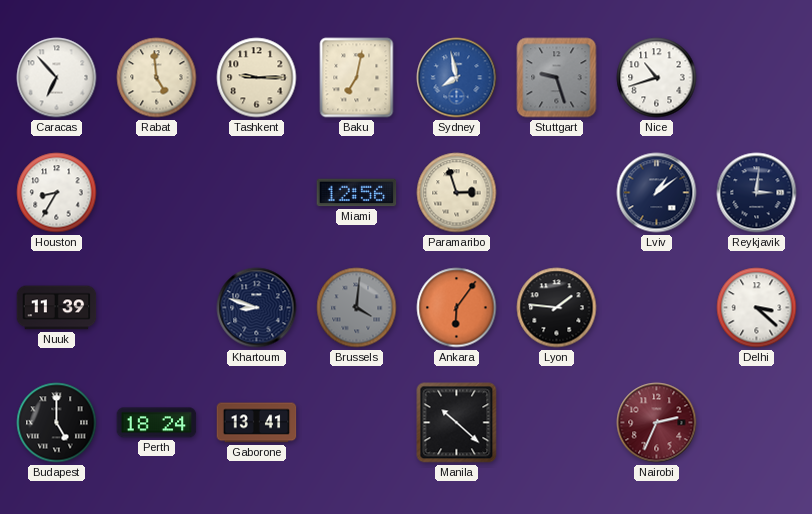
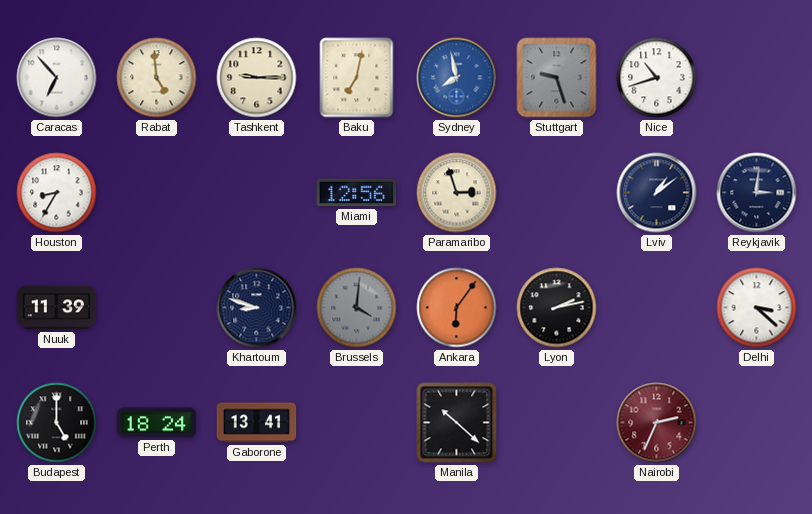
Lyon: 1:46 -> 2:13
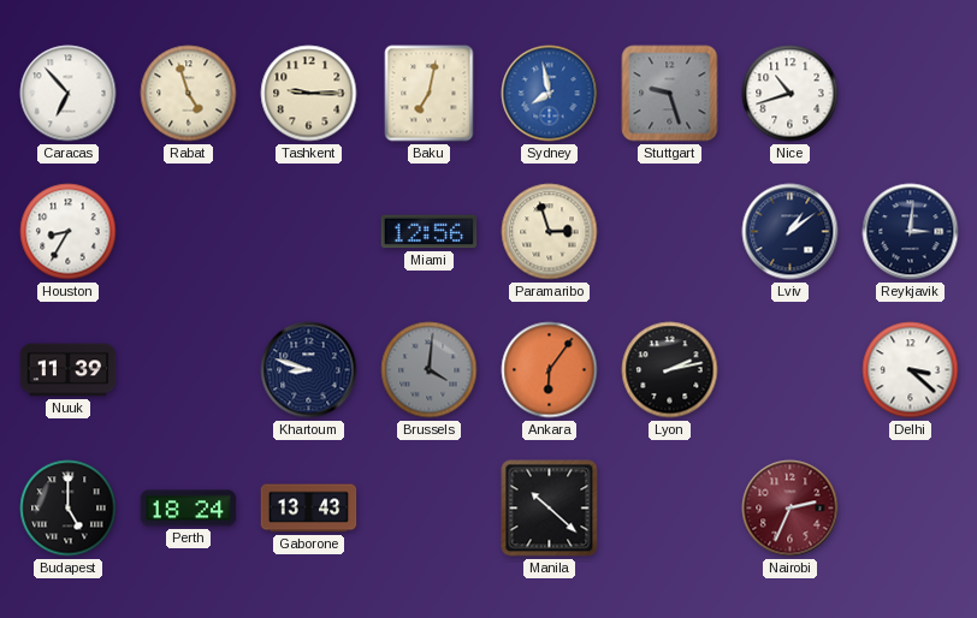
Rabat: 4:59 -> 4:57
Gaborone: 13:41 -> 13:43
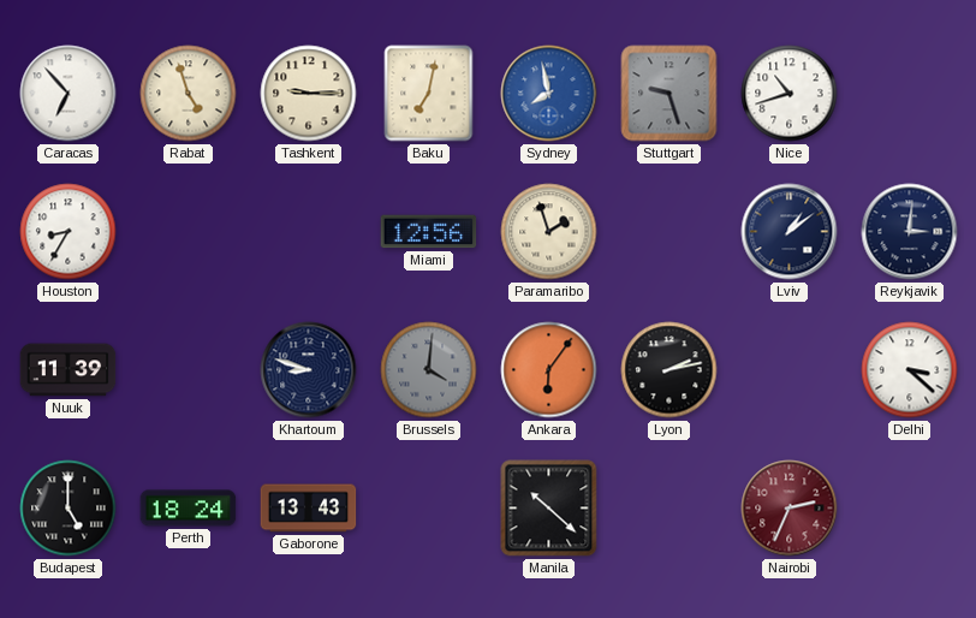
Paramaribo: 2:57 -> 1:57
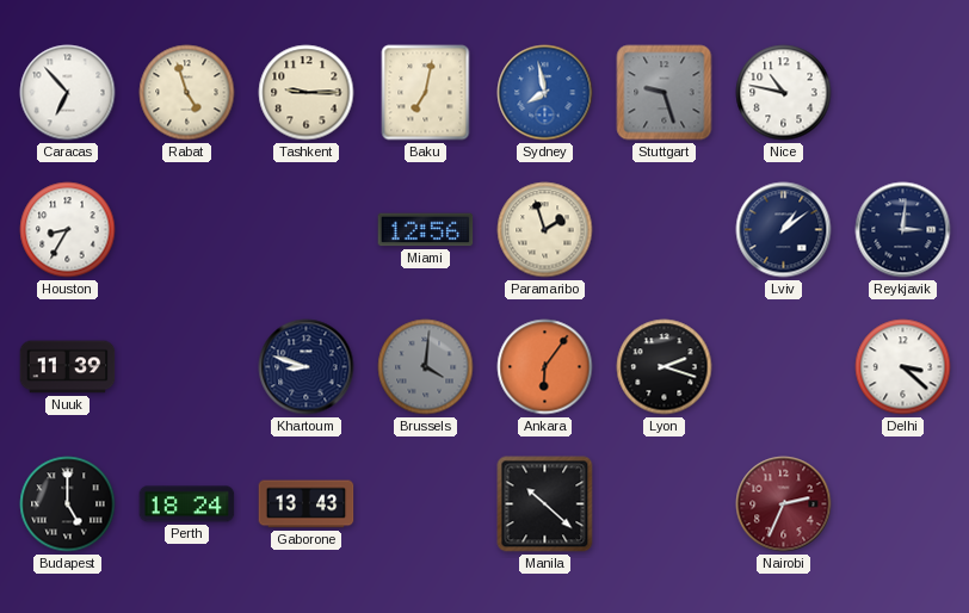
Nice: 10:42 -> 10:47
Lyon: 2:13 -> 2:18
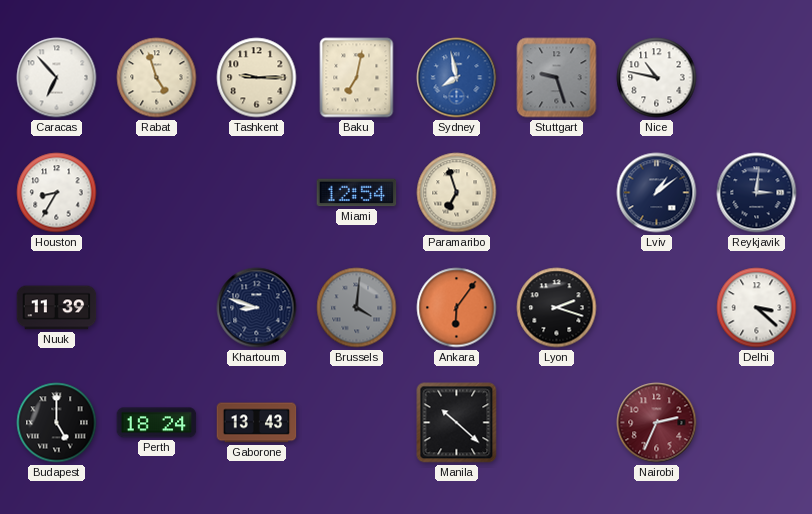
Miami: 12:56 -> 12:54
Paramaribo: 1:57 -> 6:57
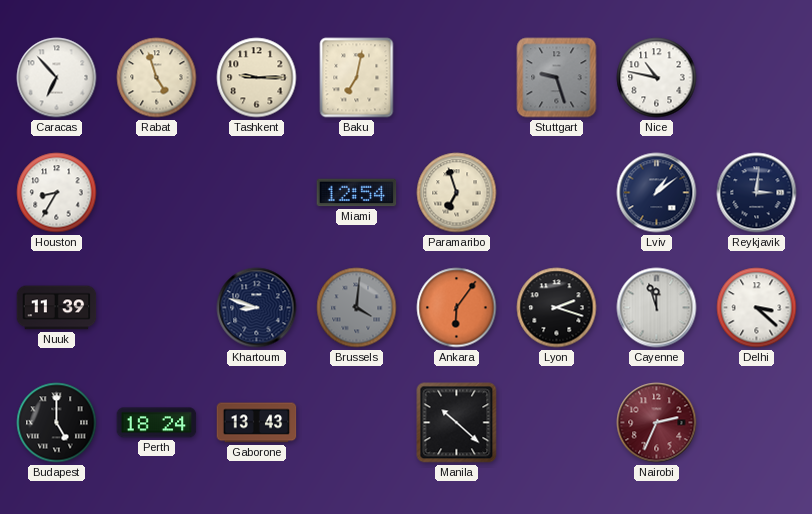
Sydney: 7:58 -> none
Cayenne: none -> 11:57
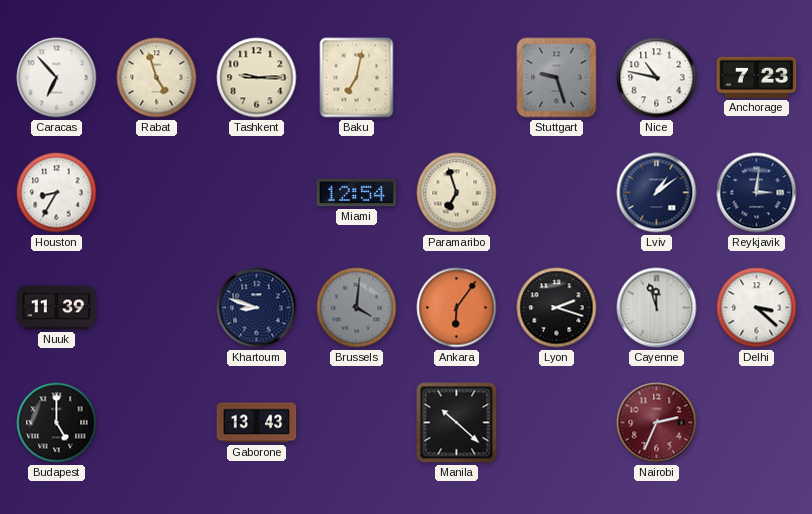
Anchorage: none -> 7:23
Perth: 18:24 -> none
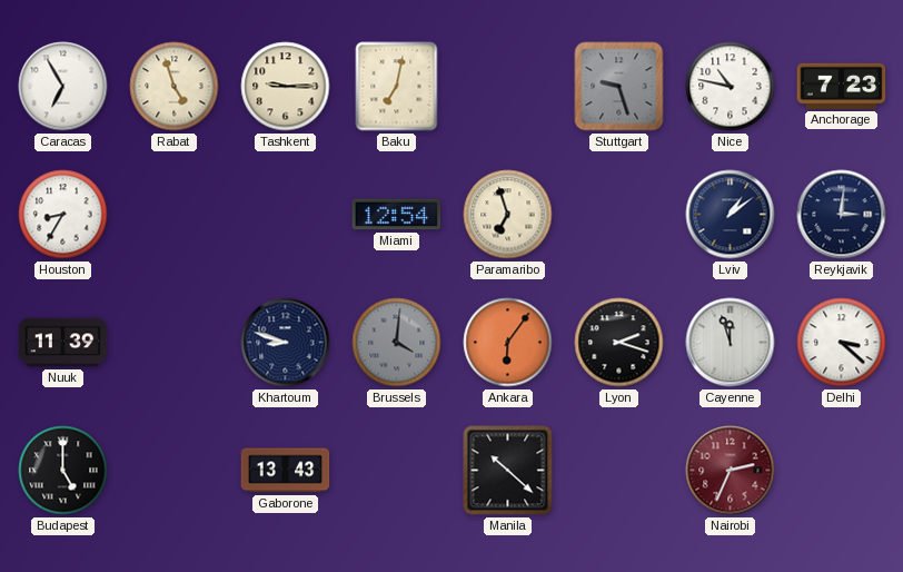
Caracas: 6:53 -> 6:55
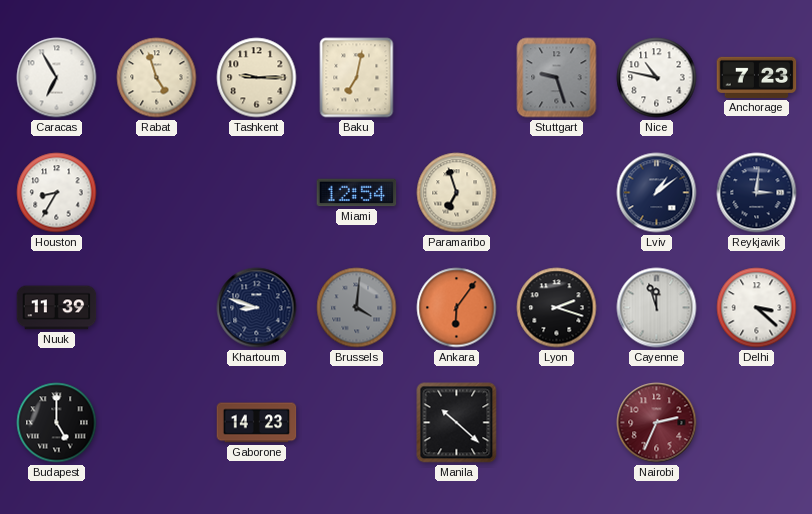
Gaborone: 13:43 -> 14:23
